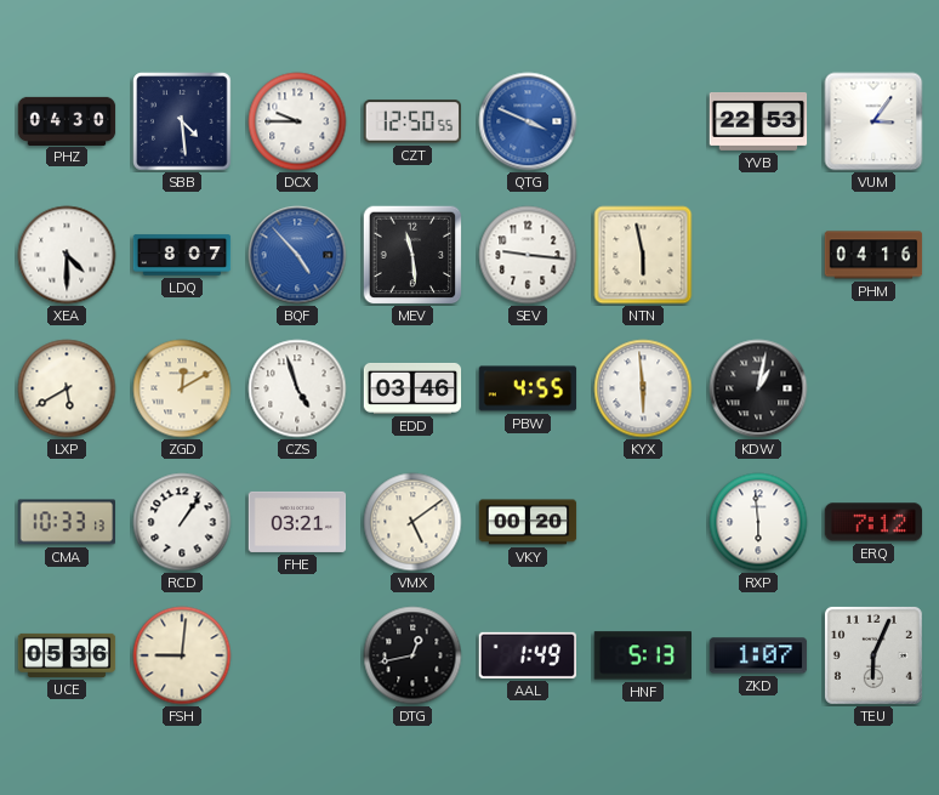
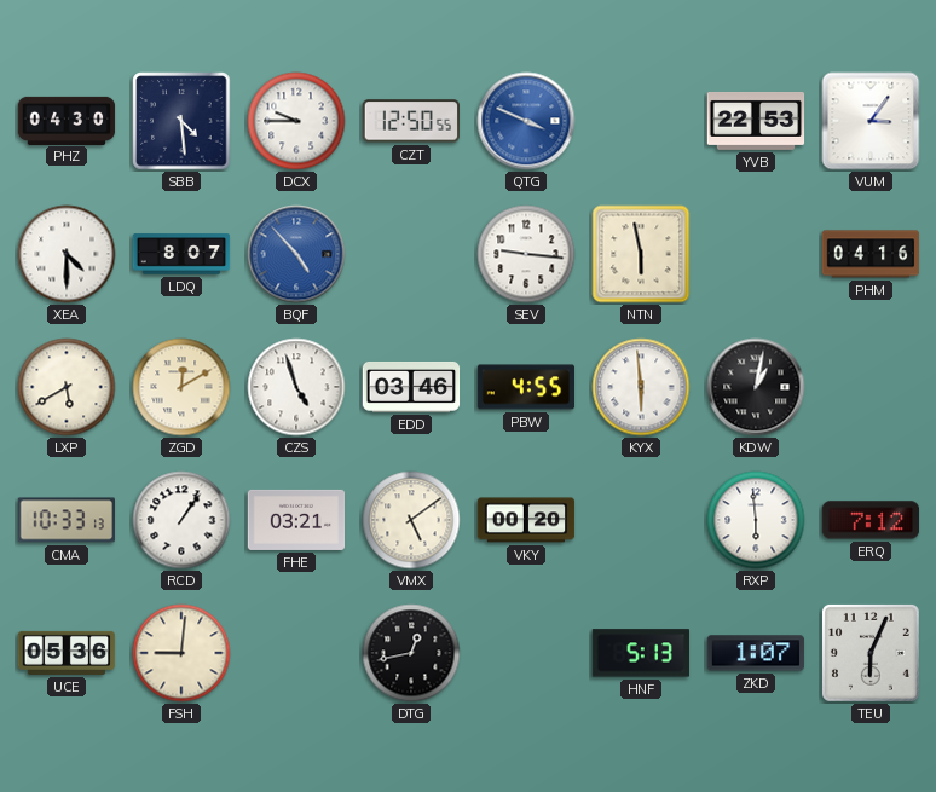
MEV: 11:29 -> none
AAL: 1:49 -> none
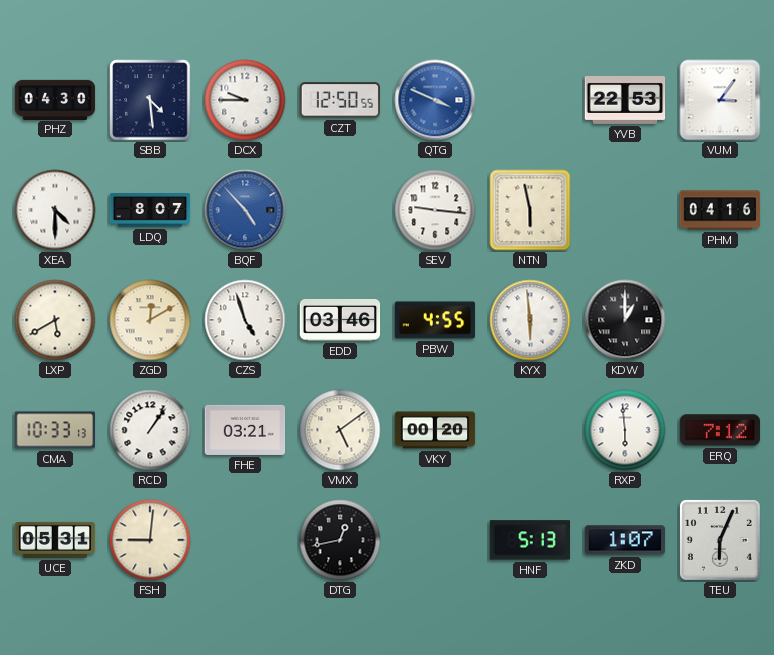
KDW: 1:02 -> 1:00
UCE: 05:36 -> 05:31
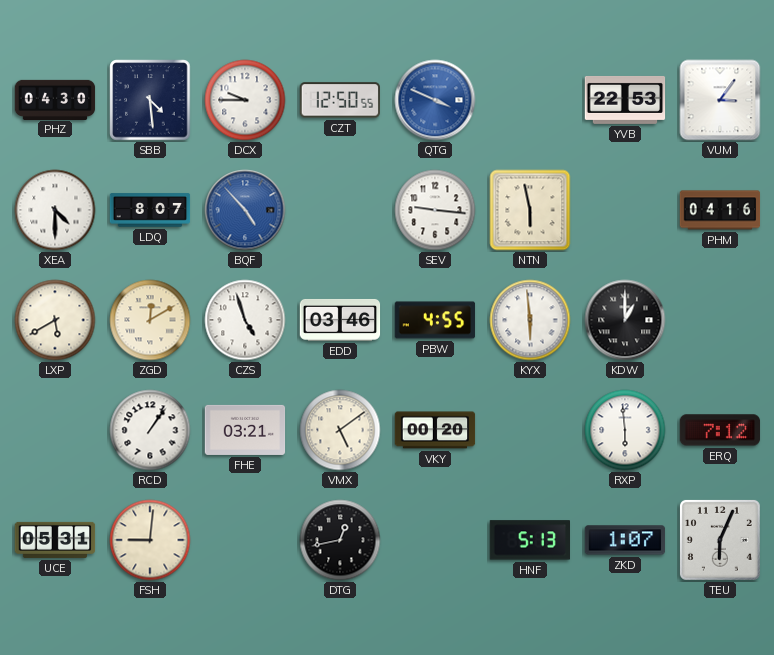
CMA: 10:33 -> none
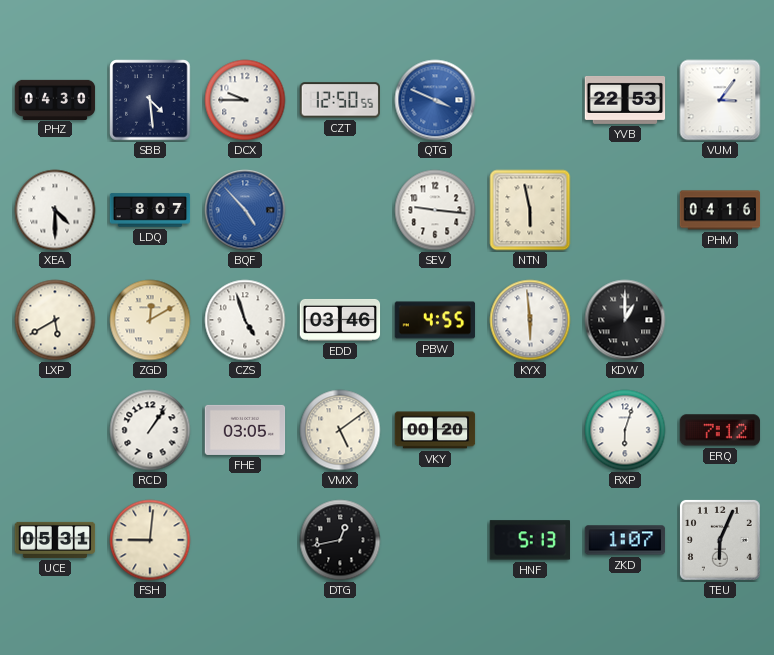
FHE: 03:21 -> 03:05
RXP: 5:59 -> 6:03
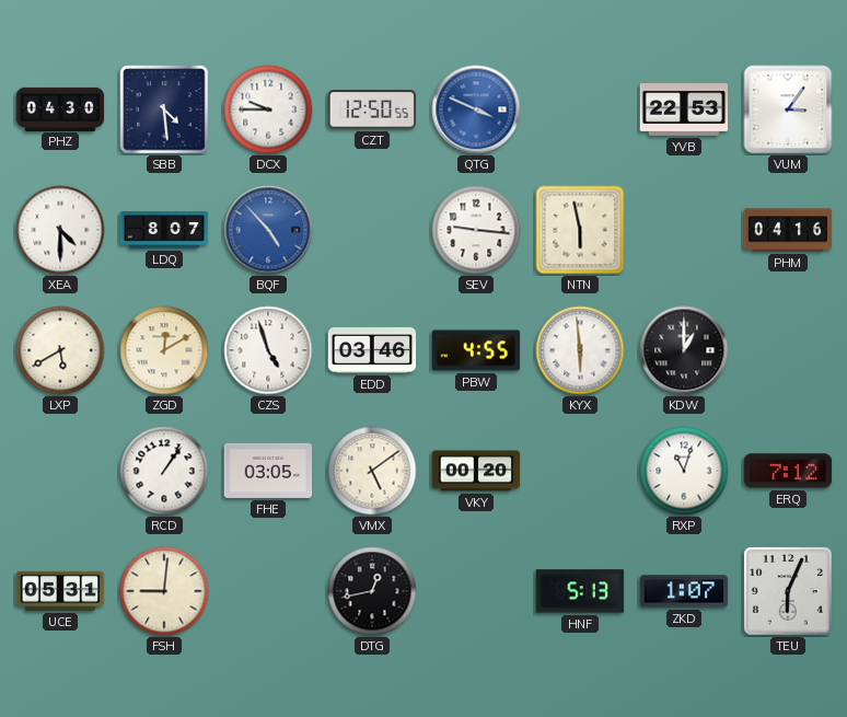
RXP: 6:03 -> 11:03
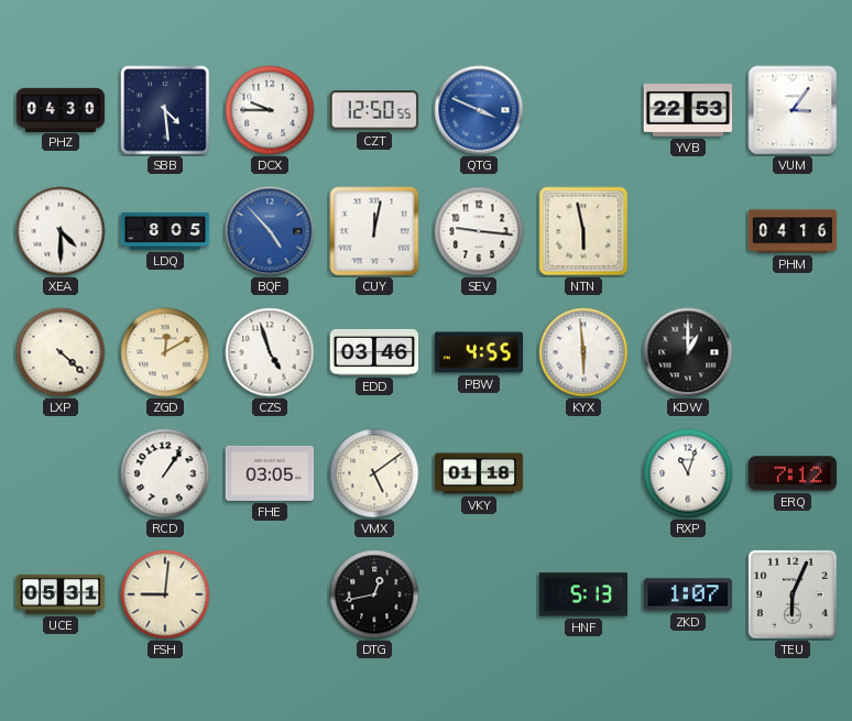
LDQ: 8:07 -> 8:05
CUY: none -> 12:02
LXP: 5:40 -> 4:22
VKY: 00:20 -> 01:18
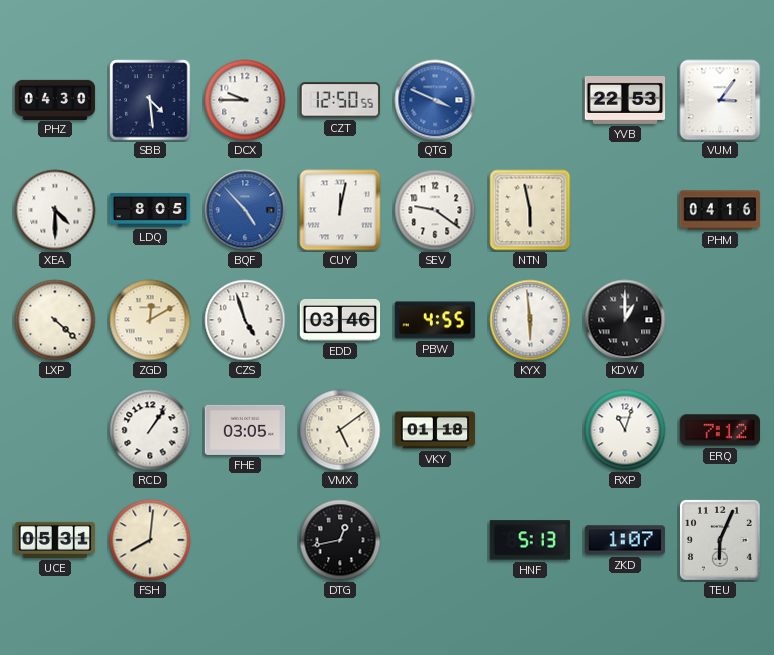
SEV: 9:16 -> 9:21
FSH: 9:01 -> 8:01
